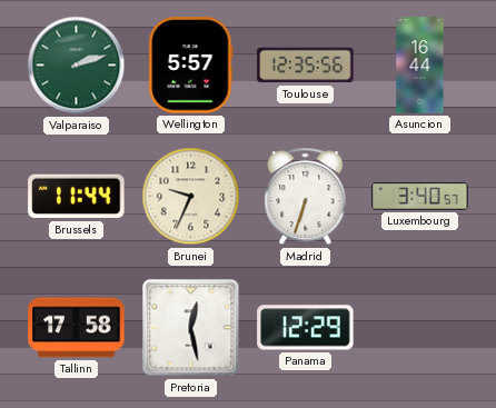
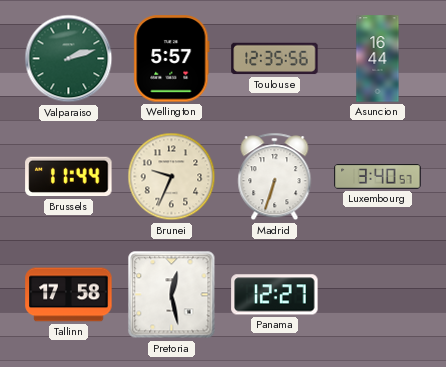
Panama: 12:29 -> 12:27
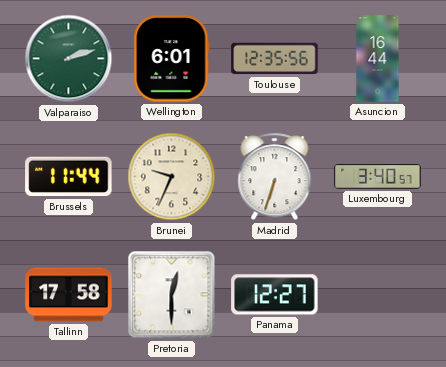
Wellington: 5:57 -> 6:01
Pretoria: 12:28 -> 12:30
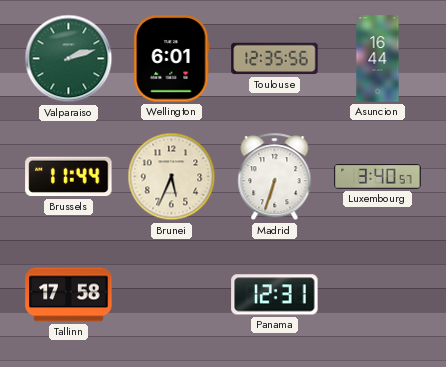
Brunei: 9:34 -> 5:34
Pretoria: 12:30 -> none
Panama: 12:27 -> 12:31
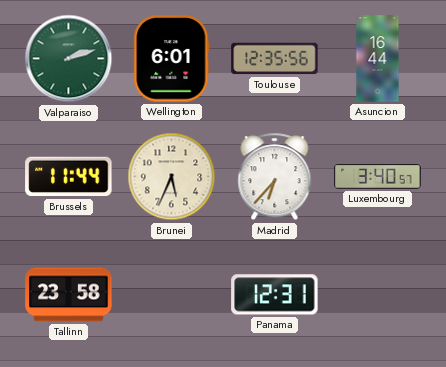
Madrid: 6:33 -> 6:37
Tallinn: 17:58 -> 23:58
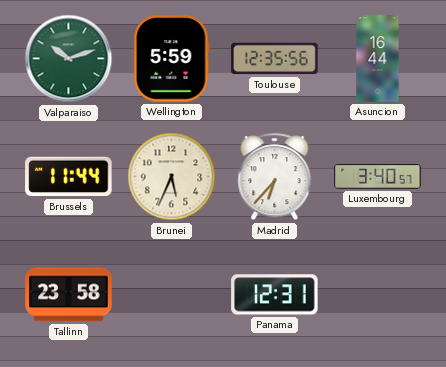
Valparaiso: 2:12 -> 10:12
Wellington: 6:01 -> 5:59
